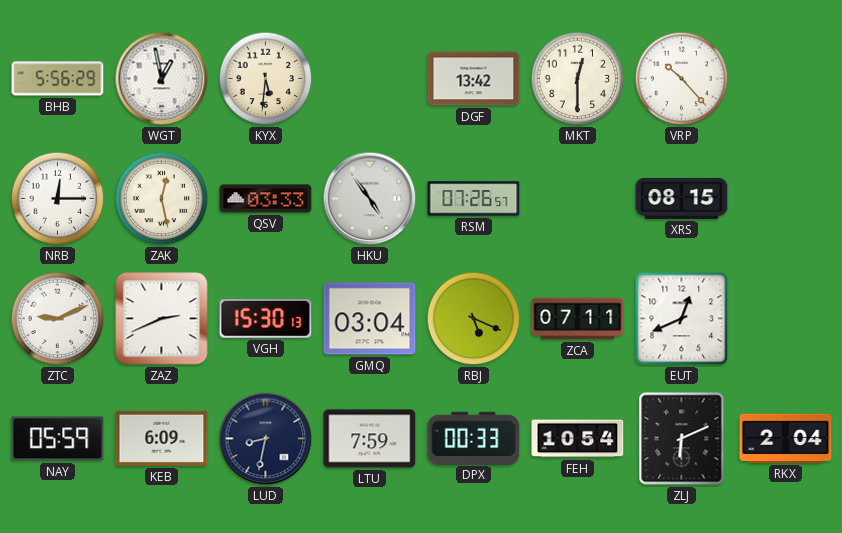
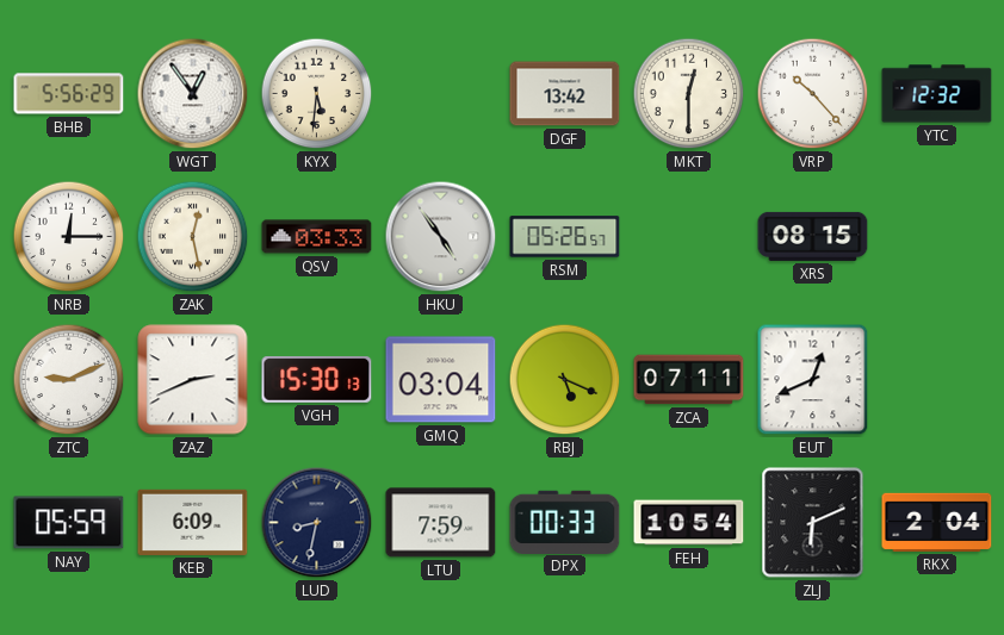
WGT: 12:58 -> 12:54
YTC: none -> 12:32
RSM: 07:26 -> 05:26
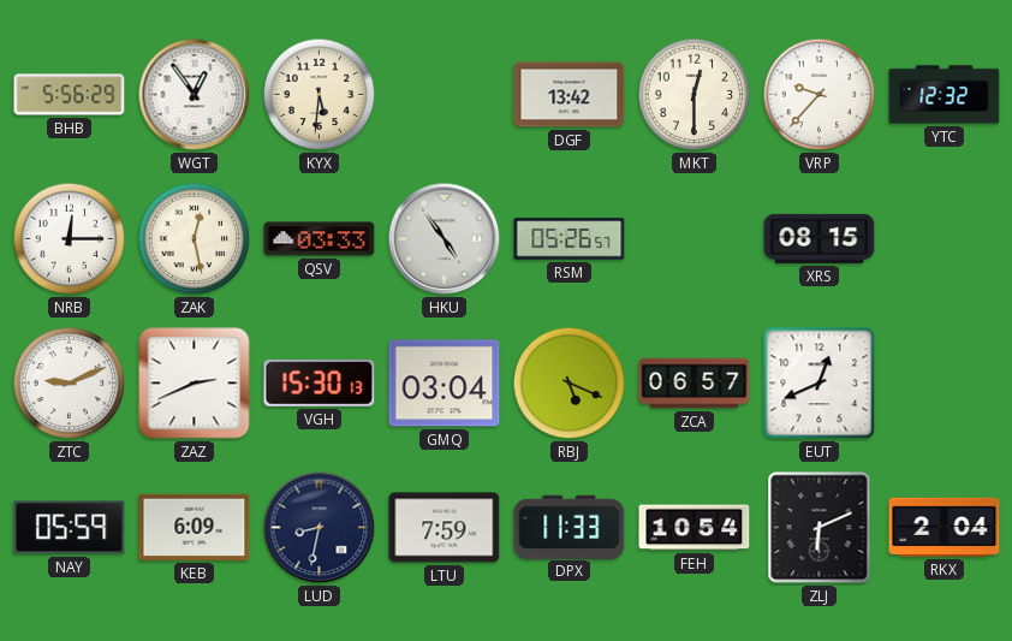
VRP: 10:23 -> 9:37
ZCA: 07:11 -> 06:57
DPX: 00:33 -> 11:33
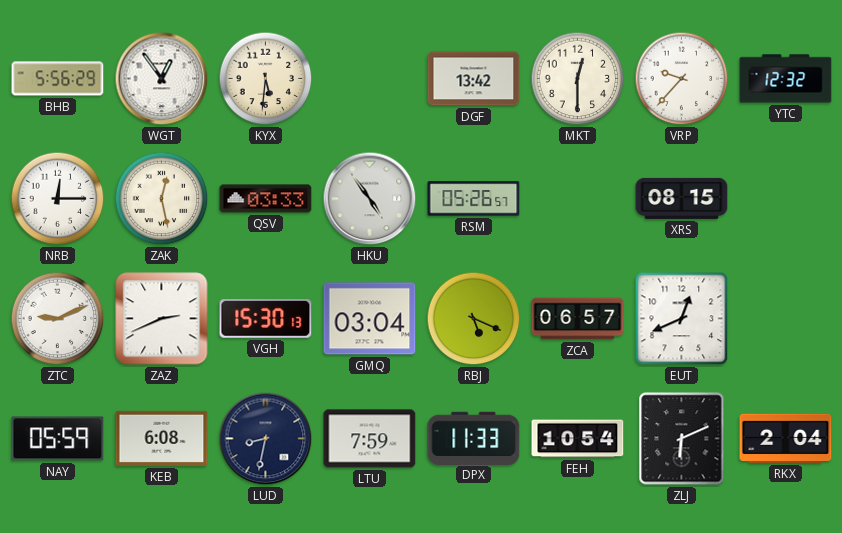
KEB: 6:09 -> 6:08
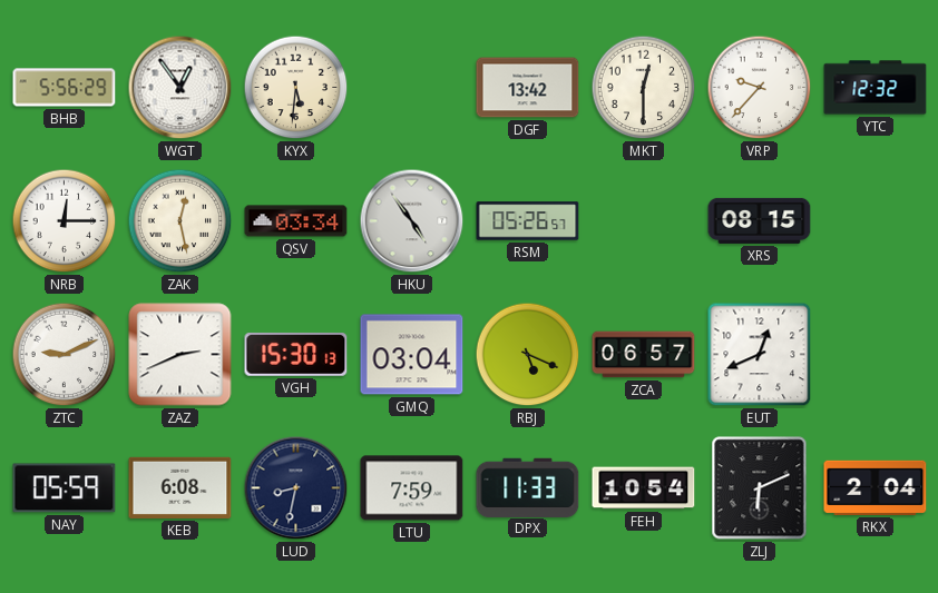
QSV: 03:33 -> 03:34
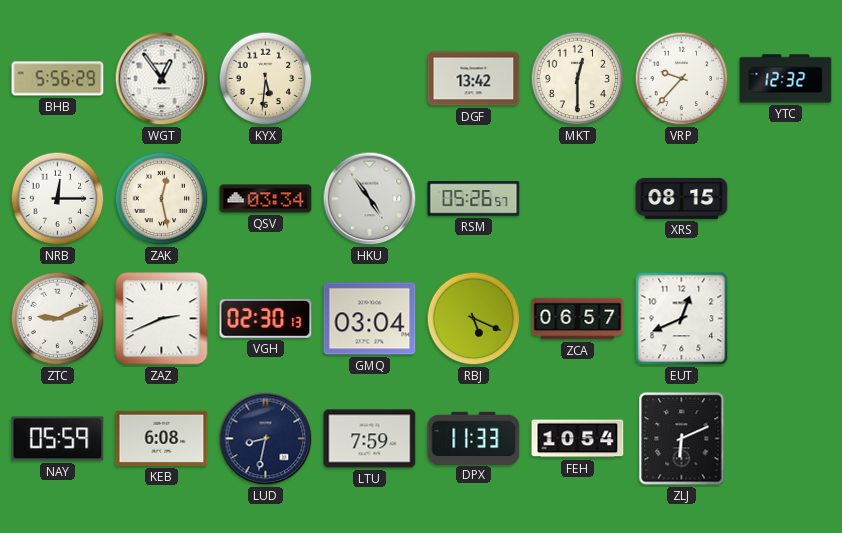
VGH: 15:30 -> 02:30
RKX: 2:04 -> none
